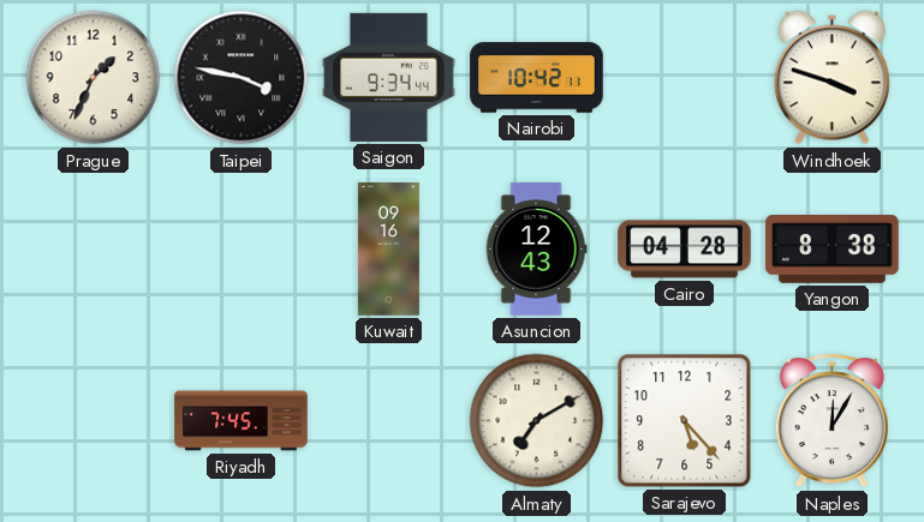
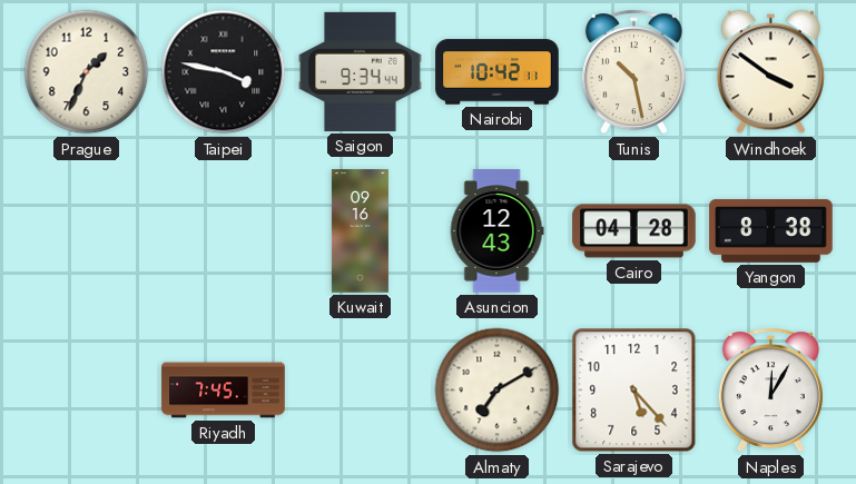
Tunis: none -> 10:28
Windhoek: 3:48 -> 3:51
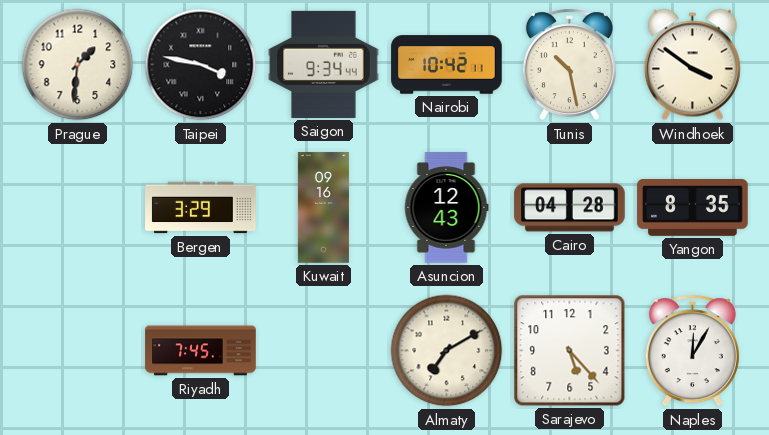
Prague: 1:34 -> 1:31
Bergen: none -> 3:29
Yangon: 8:38 -> 8:35
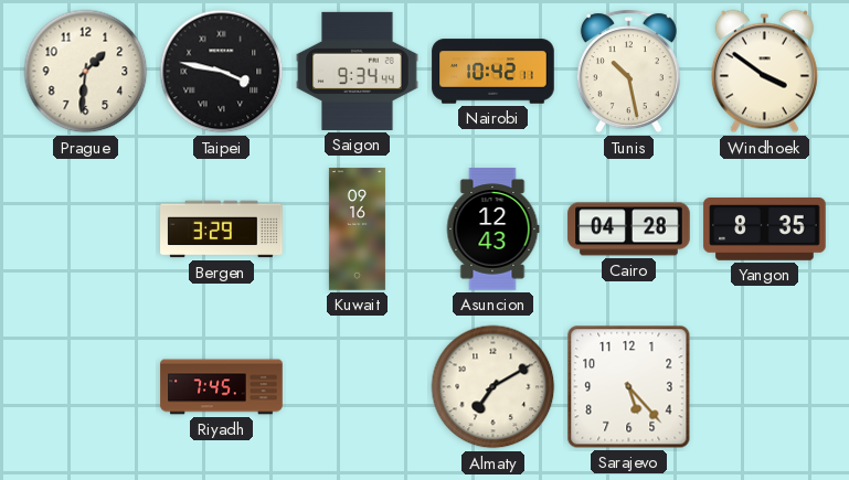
Naples: 12:05 -> none
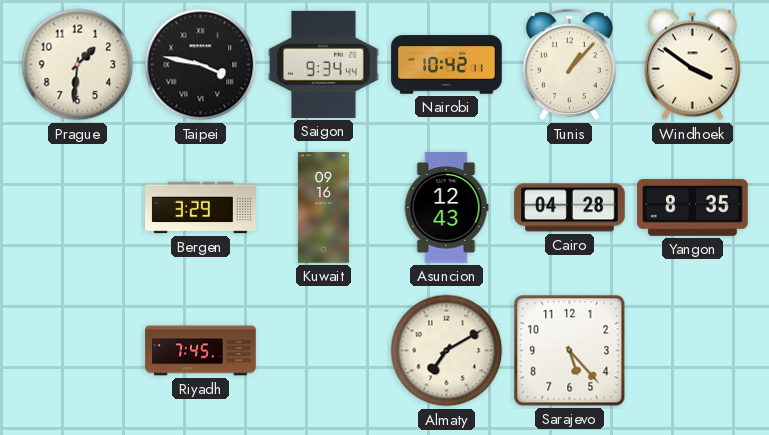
Tunis: 10:28 -> 1:07
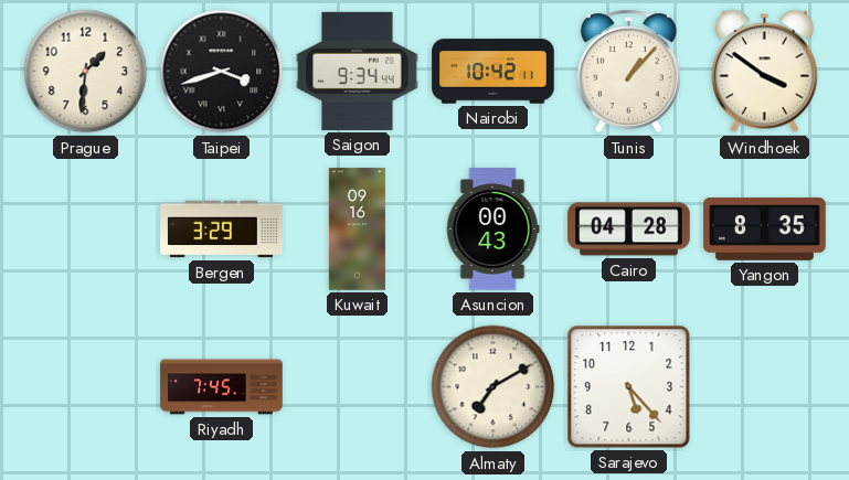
Taipei: 3:47 -> 3:42
Asuncion: 12:43 -> 00:43
